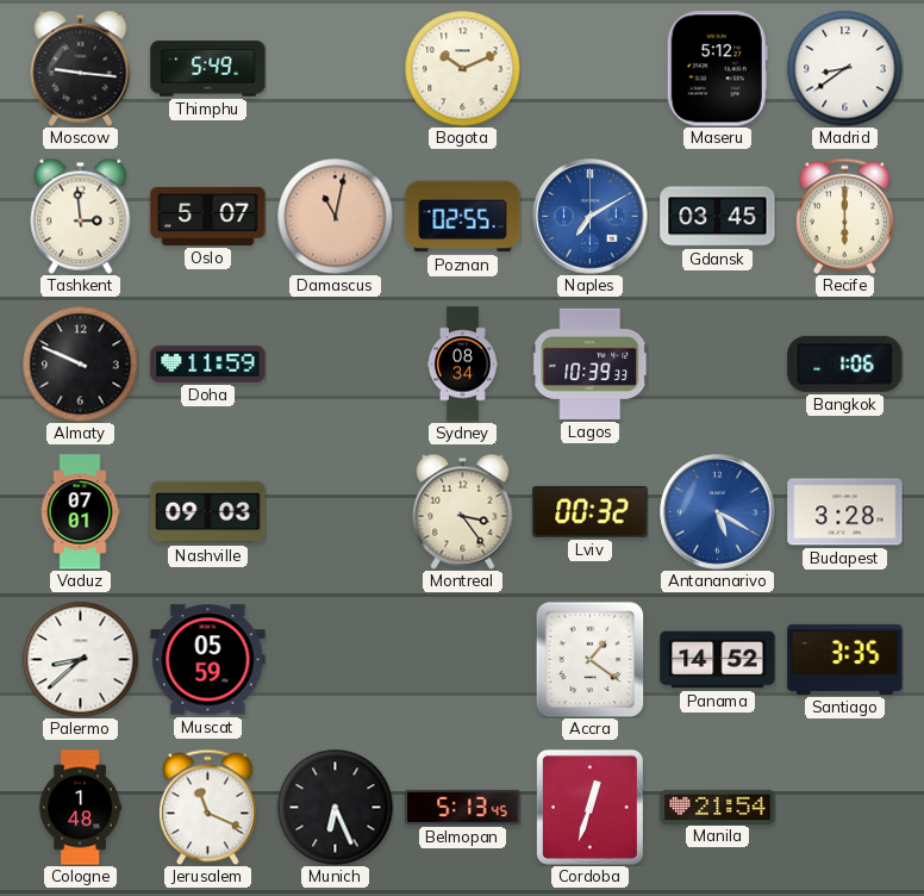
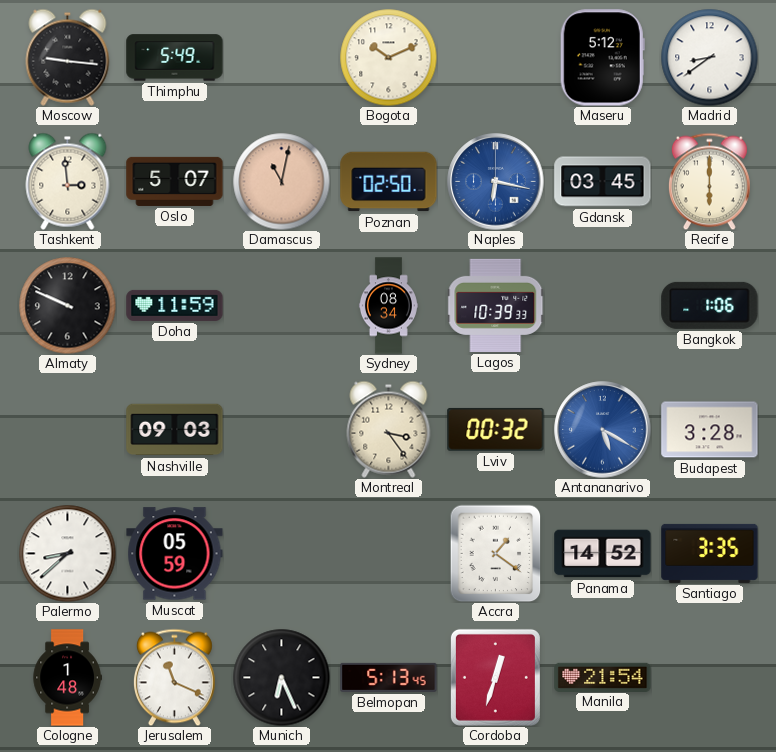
Poznan: 02:55 -> 02:50
Naples: 7:10 -> 6:17
Vaduz: 07:01 -> none
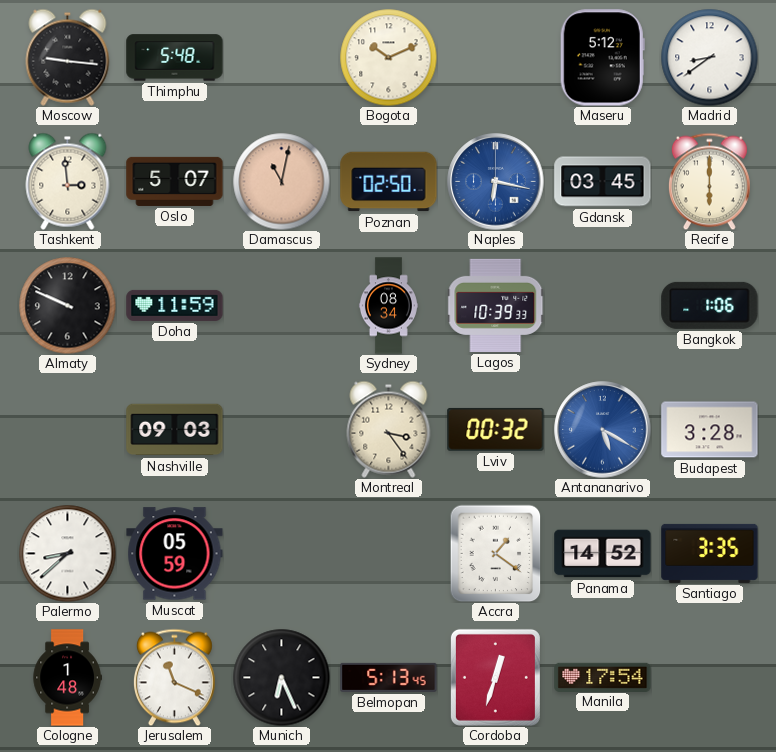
Thimphu: 5:49 -> 5:48
Manila: 21:54 -> 17:54
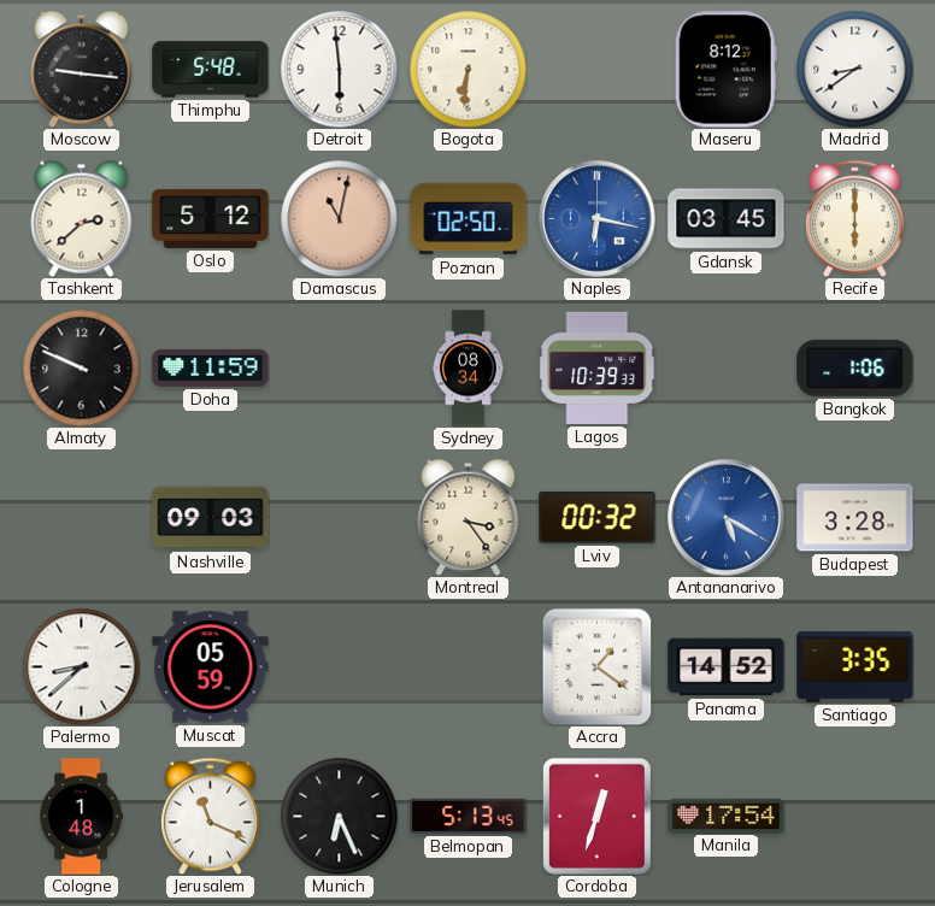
Detroit: none -> 5:59
Bogota: 10:11 -> 6:31
Maseru: 5:12 -> 8:12
Tashkent: 2:59 -> 2:38
Oslo: 5:07 -> 5:12
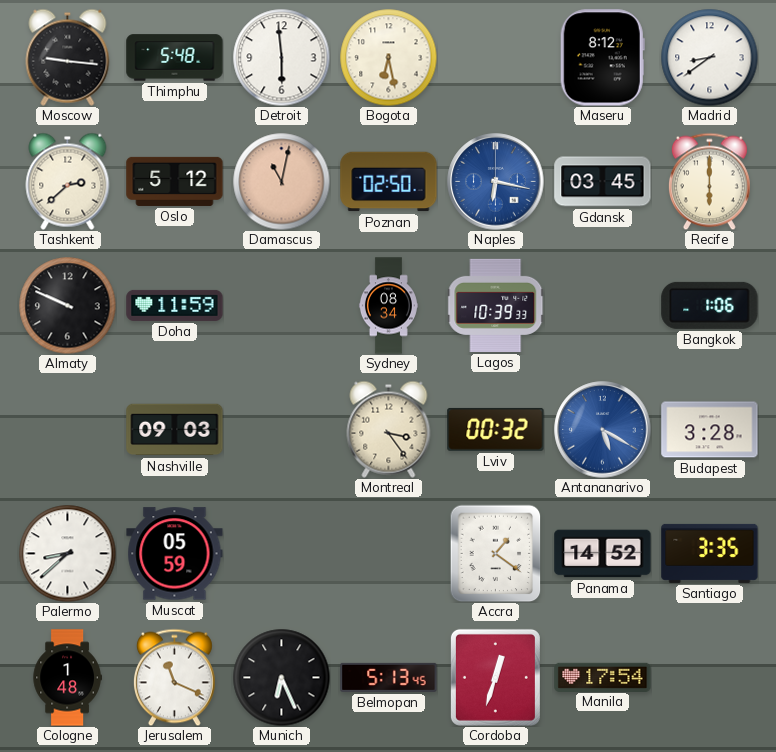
Bogota: 6:31 -> 6:28
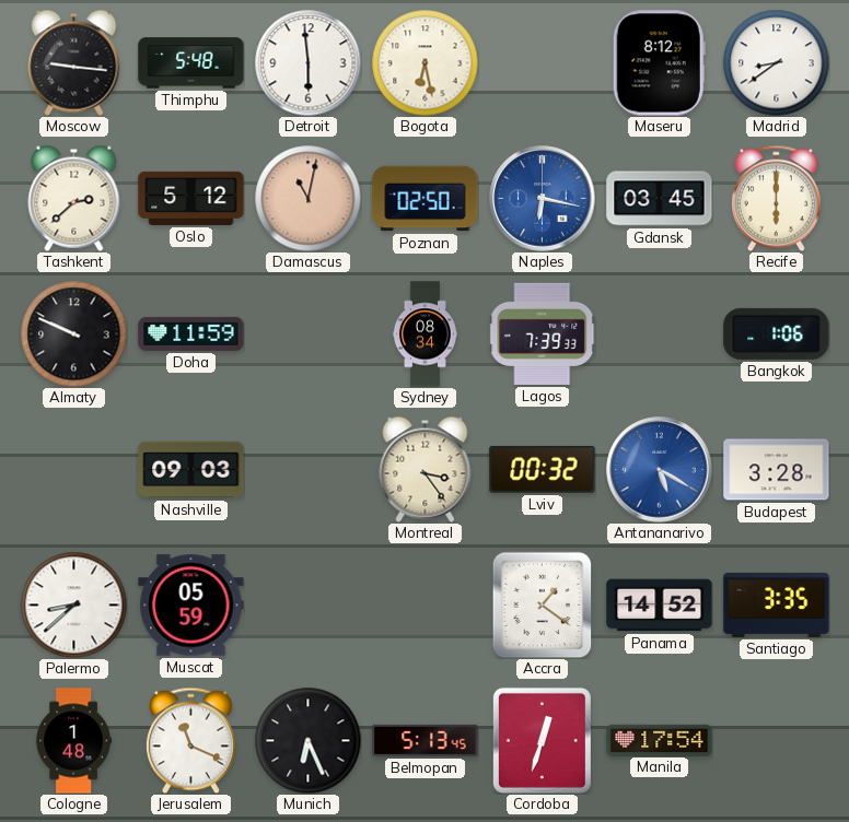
Lagos: 10:39 -> 7:39
